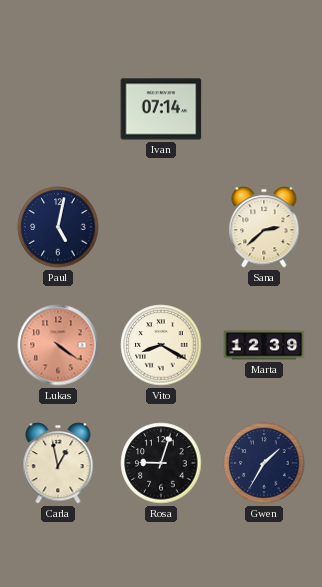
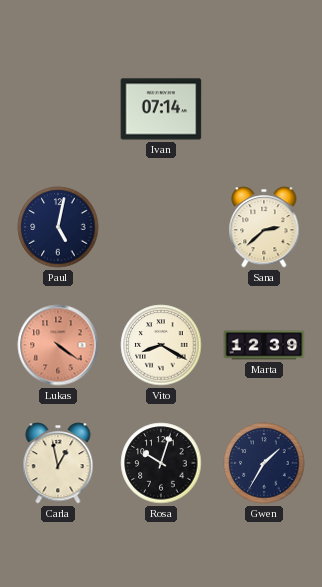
Rosa: 9:03 -> 10:03
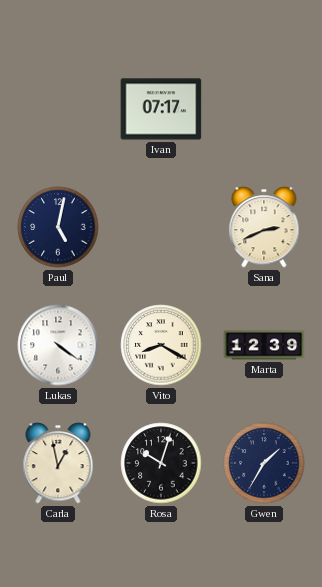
Ivan: 07:14 -> 07:17
Sana: 2:38 -> 2:41
Lukas dial: salmon -> white
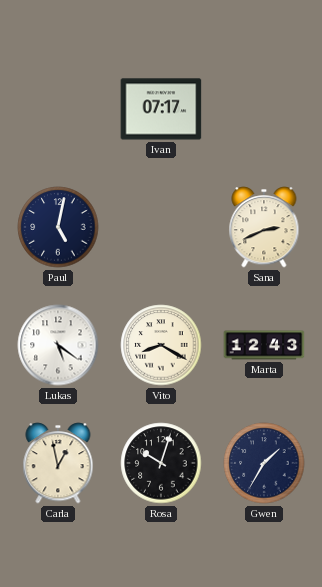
Lukas: 4:21 -> 5:21
Marta: 12:39 -> 12:43
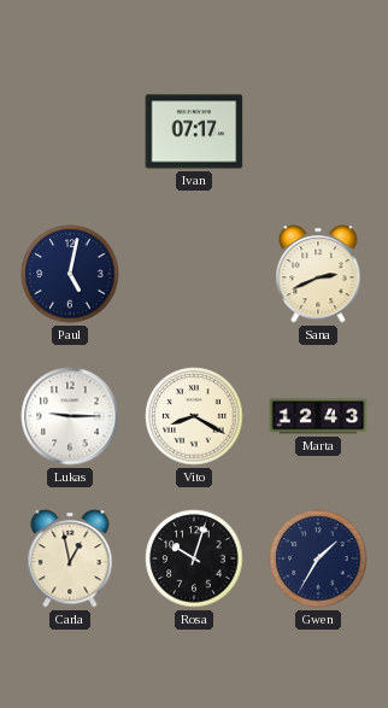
Lukas: 5:21 -> 9:15
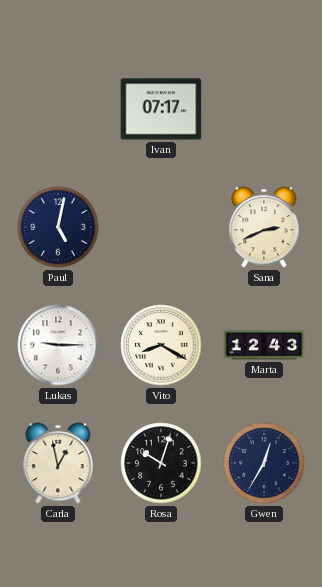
Gwen: 1:35 -> 12:35
